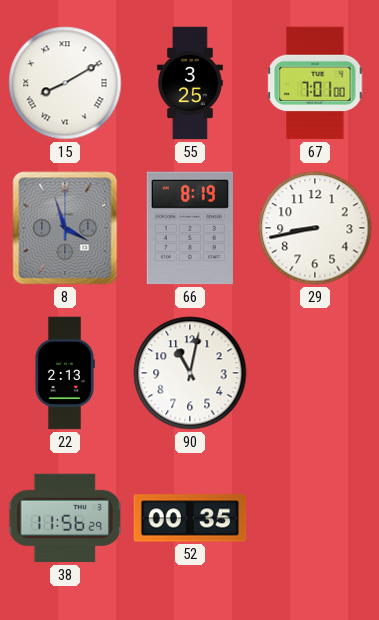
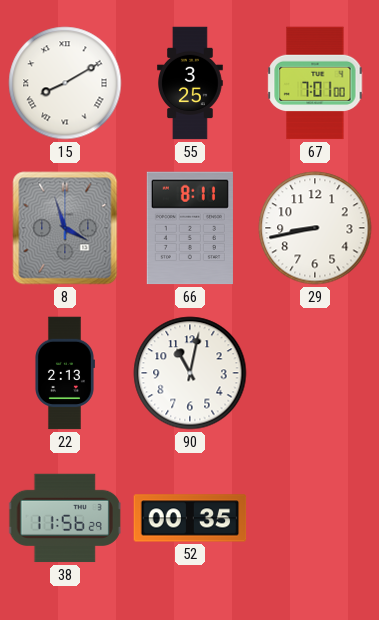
66: 8:19 -> 8:11
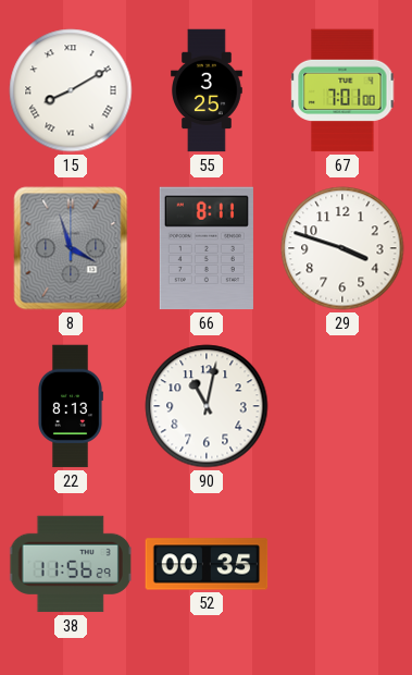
29: 8:43 -> 3:48
22: 2:13 -> 8:13
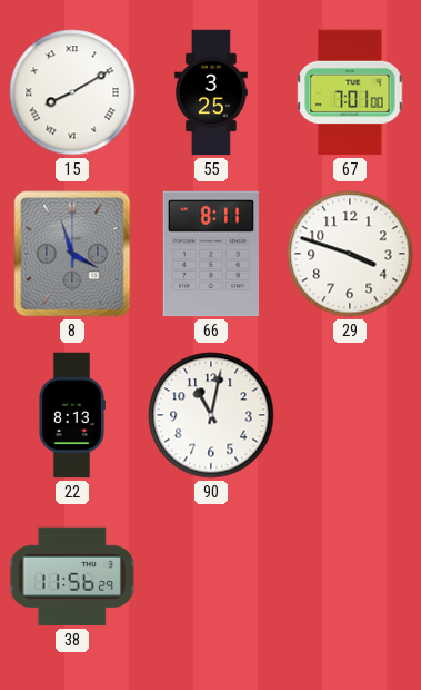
52: 00:35 -> none
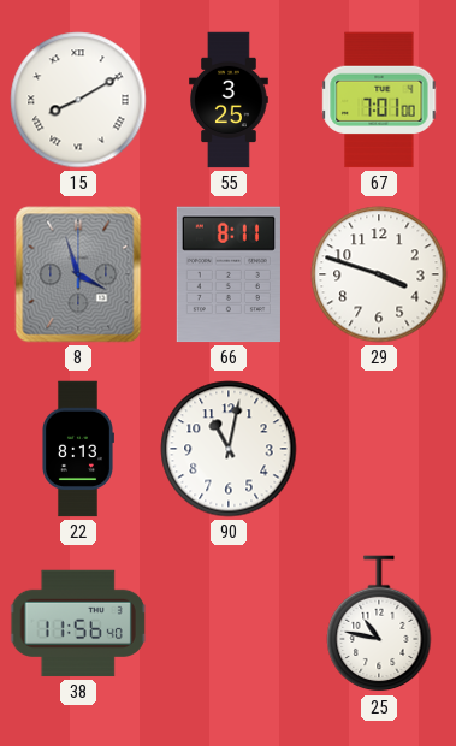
38: 11:56:29 -> 11:56:40
25: none -> 10:47
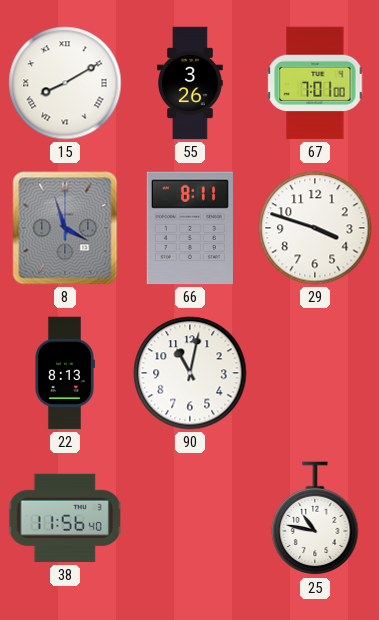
55: 3:25 -> 3:26
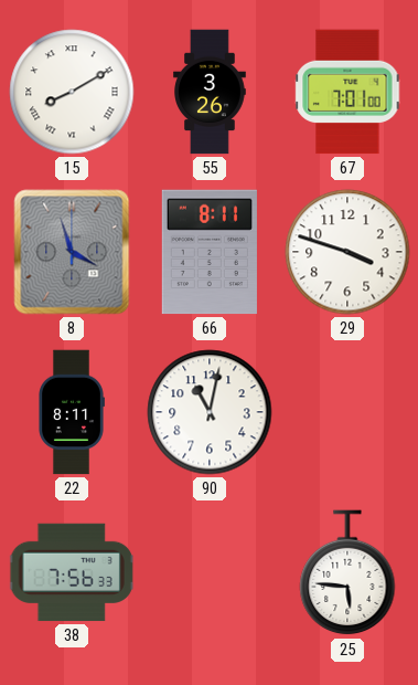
22: 8:13 -> 8:11
38: 11:56 -> 7:56
25: 10:47 -> 5:46
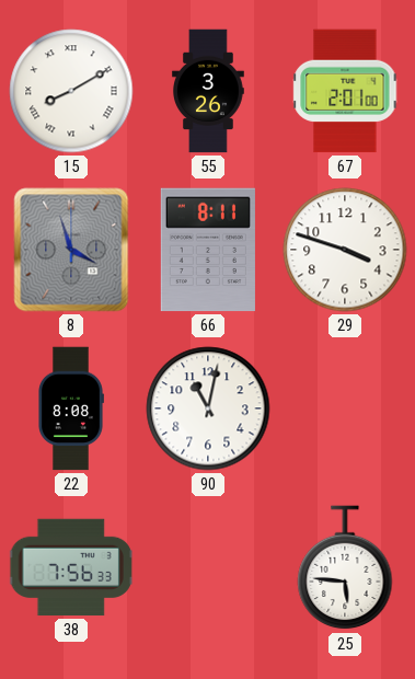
67: 7:01 -> 2:01
22: 8:11 -> 8:08
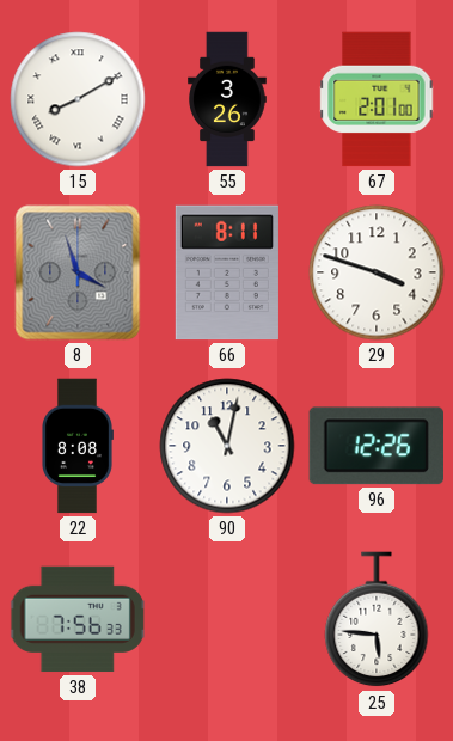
96: none -> 12:26
